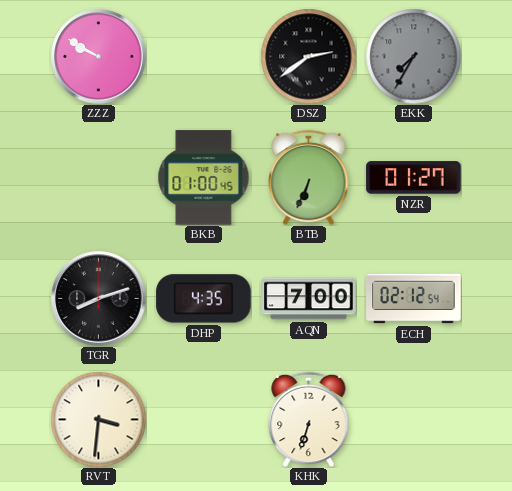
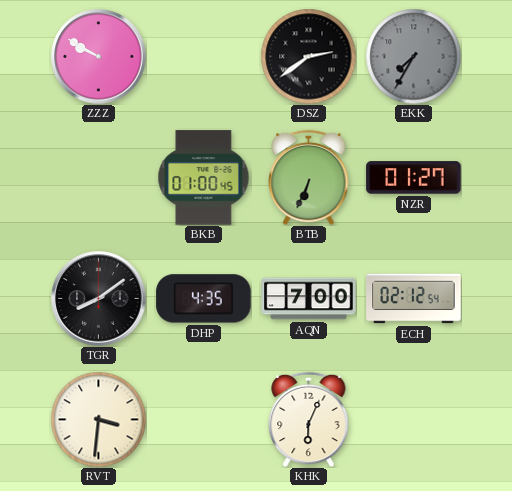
TGR: 8:12 -> 8:09
KHK: 6:33 -> 6:04
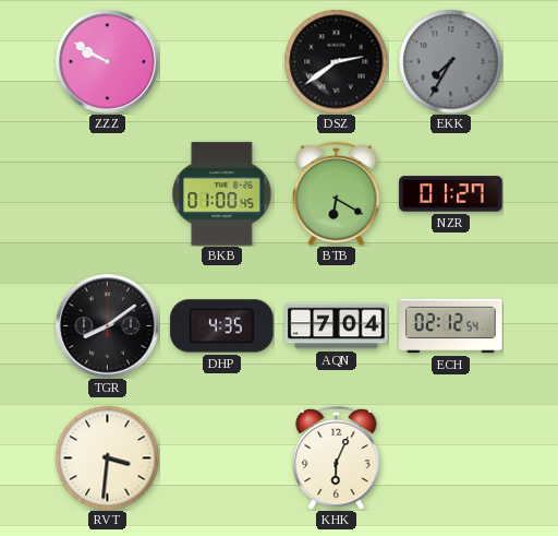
BTB: 6:34 -> 6:20
AQN: 7:00 -> 7:04
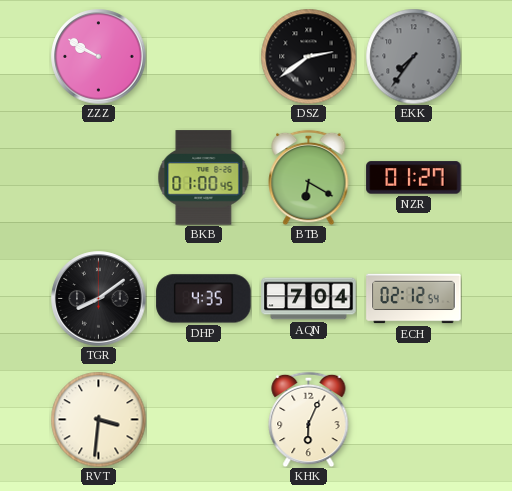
EKK: 7:35 -> 7:36
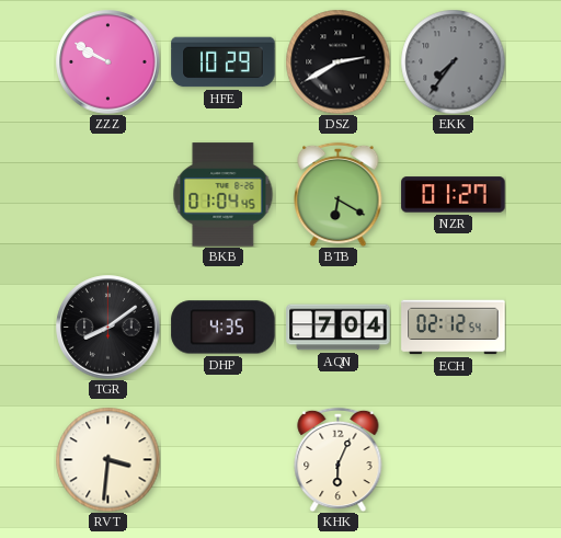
HFE: none -> 10:29
DSZ: 2:39 -> 2:40
BKB: 01:00 -> 01:04
